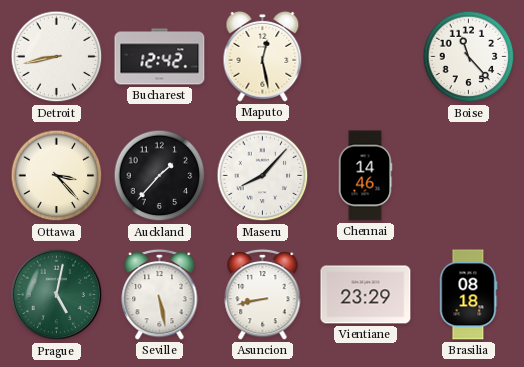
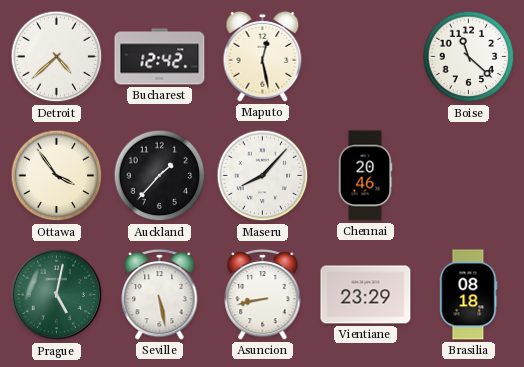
Detroit: 8:43 -> 4:38
Boise: 11:23 -> 11:22
Ottawa: 3:23 -> 3:54
Chennai: 14:46 -> 20:46
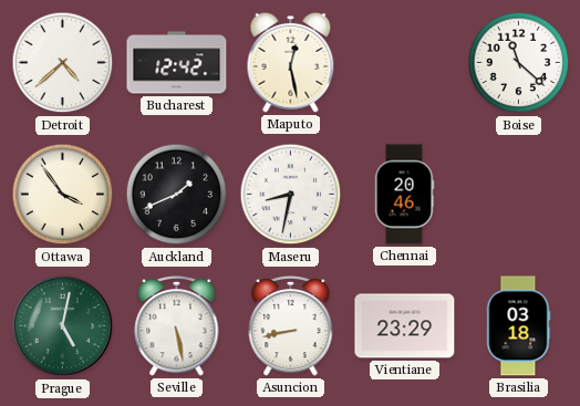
Auckland: 1:37 -> 1:41
Maseru: 8:07 -> 8:32
Brasilia: 08:18 -> 03:18
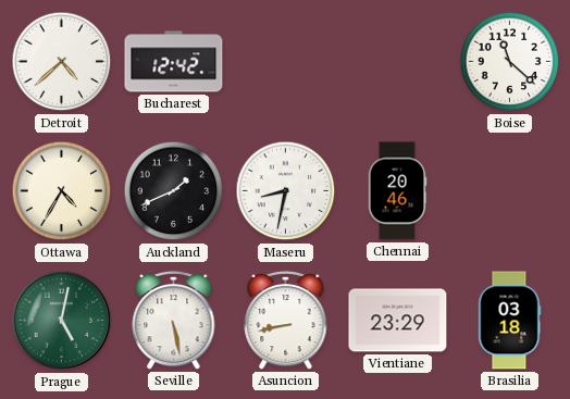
Maputo: 12:28 -> none
Ottawa: 3:54 -> 4:35
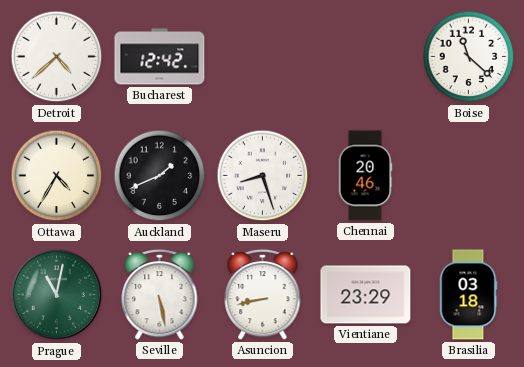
Maseru: 8:32 -> 8:27
Prague: 5:02 -> 11:02
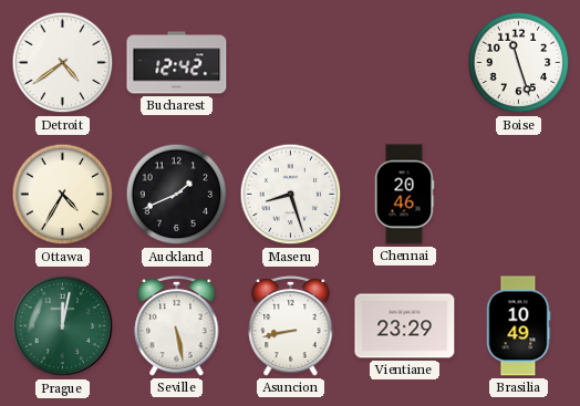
Detroit: 4:38 -> 4:39
Boise: 11:22 -> 11:27
Prague: 11:02 -> 12:02
Brasilia: 03:18 -> 10:49
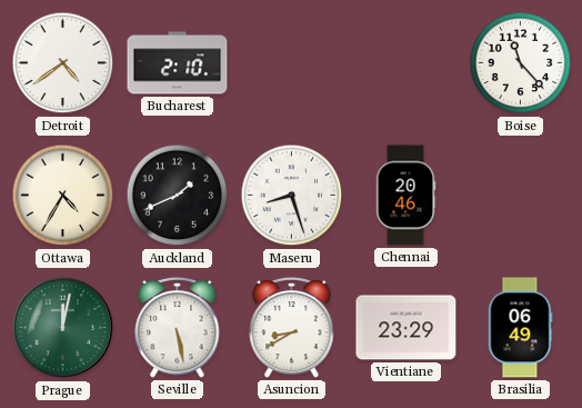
Bucharest: 12:42 -> 2:10
Boise: 11:27 -> 11:23
Asuncion: 8:43 -> 8:40
Brasilia: 10:49 -> 06:49
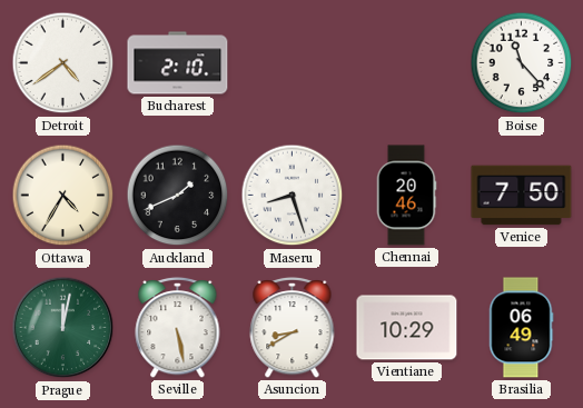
Venice: none -> 7:50
Vientiane: 23:29 -> 10:29
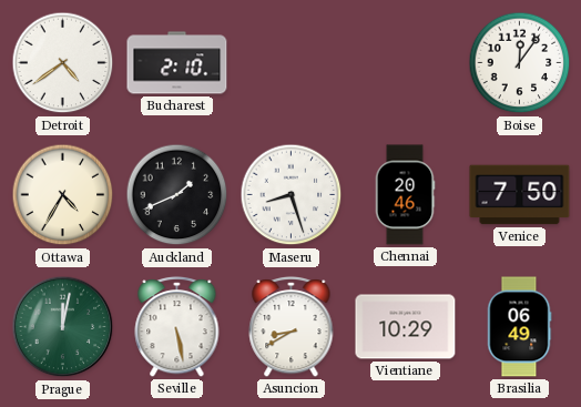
Boise: 11:23 -> 12:06
